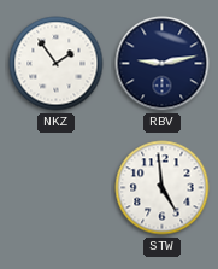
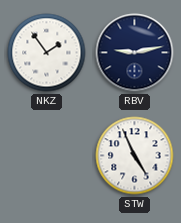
STW: 4:59 -> 4:56
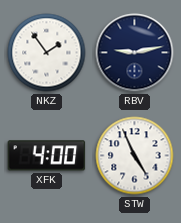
XFK: none -> 4:00
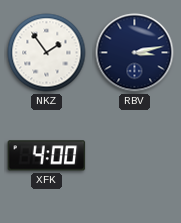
RBV: 9:13 -> 3:13
STW: 4:56 -> none
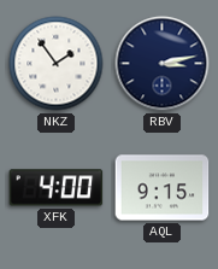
AQL: none -> 9:15
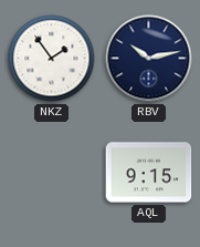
RBV: 3:13 -> 10:13
XFK: 4:00 -> none
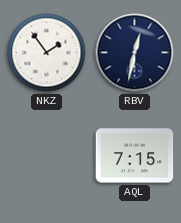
RBV: 10:13 -> 12:32
AQL: 9:15 -> 7:15
